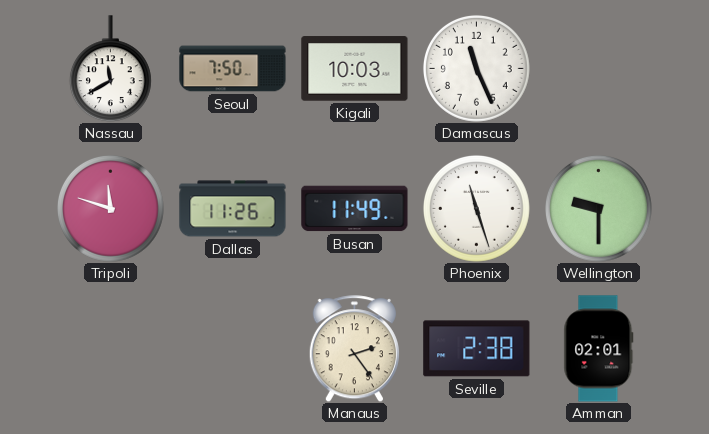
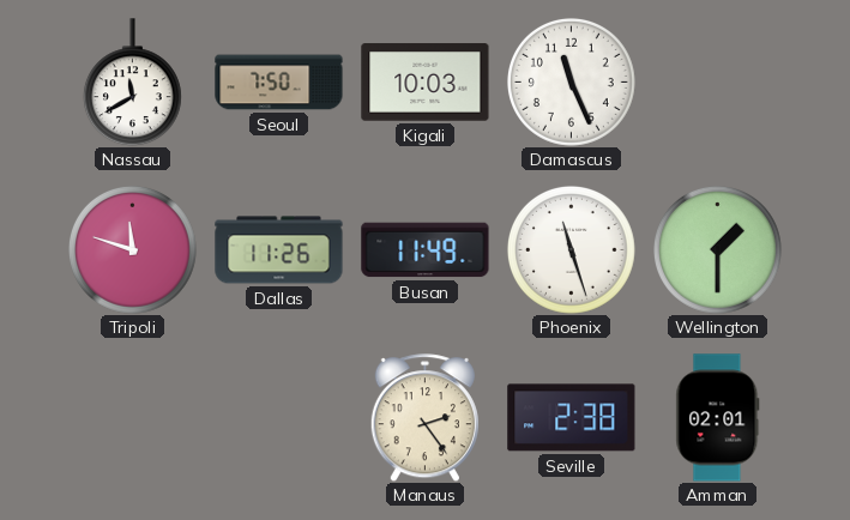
Wellington: 9:30 -> 1:30
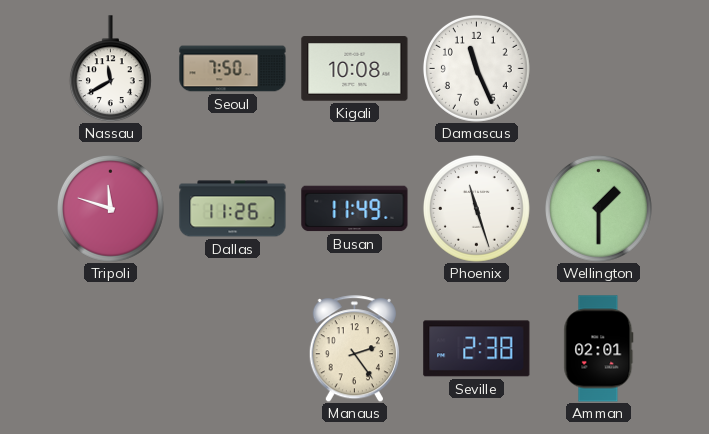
Kigali: 10:03 -> 10:08
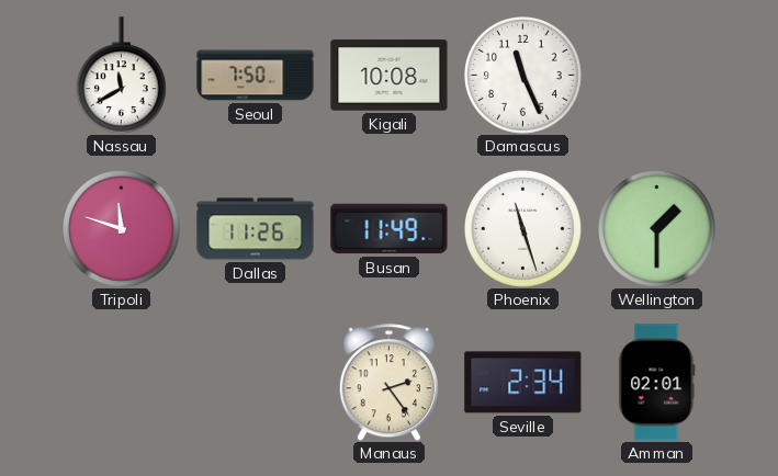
Seville: 2:38 -> 2:34
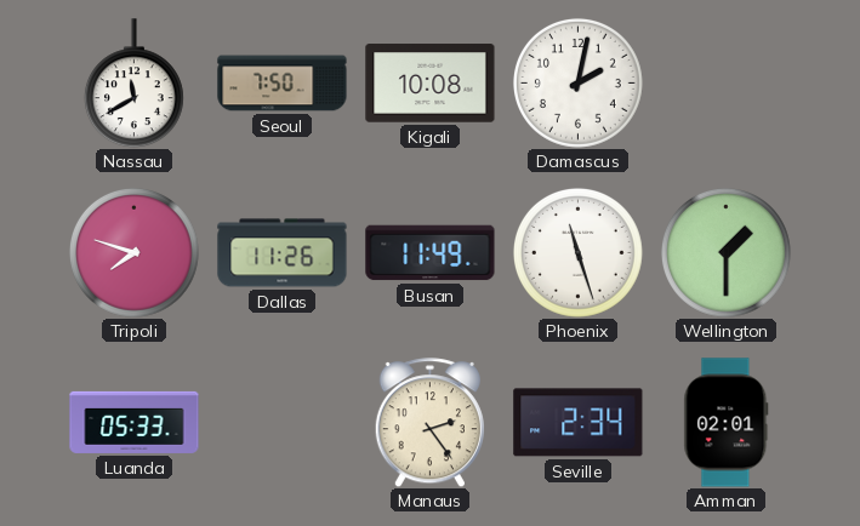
Damascus: 11:26 -> 2:02
Tripoli: 11:48 -> 7:48
Luanda: none -> 05:33
